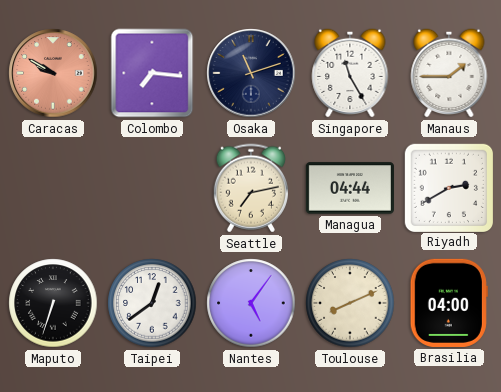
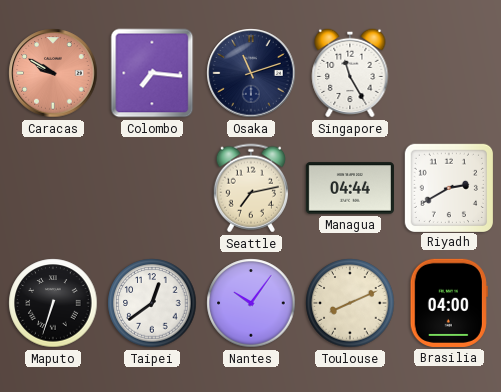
Manaus: 1:45 -> none
Nantes: 5:06 -> 10:06
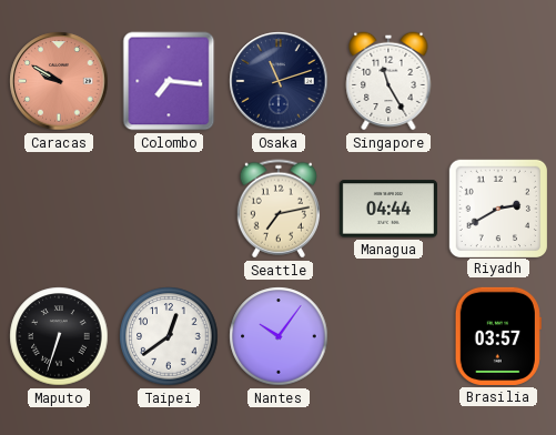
Toulouse: 8:11 -> none
Brasilia: 04:00 -> 03:57
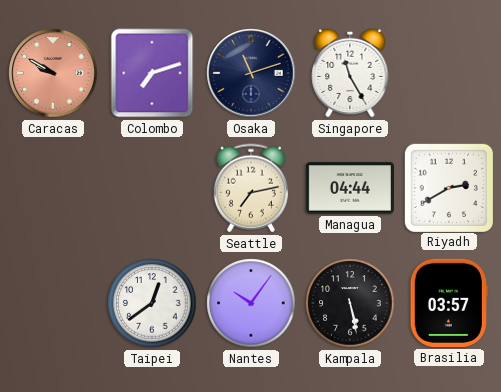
Colombo: 7:16 -> 7:12
Maputo: 6:33 -> none
Kampala: none -> 5:28
